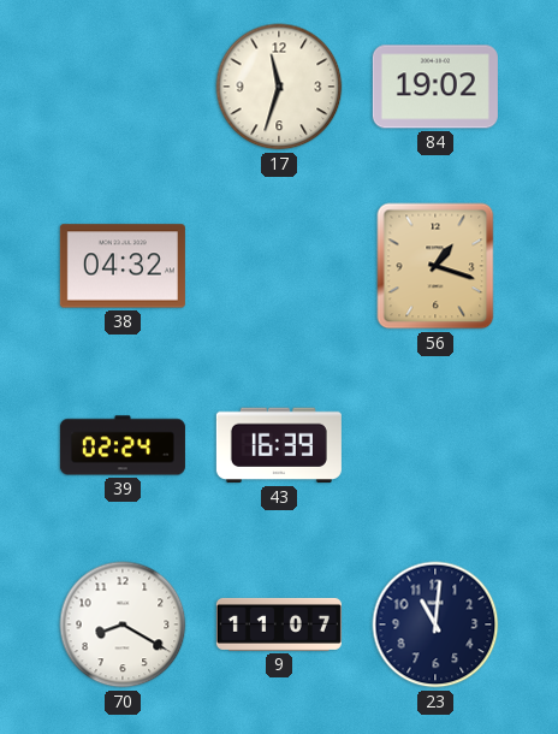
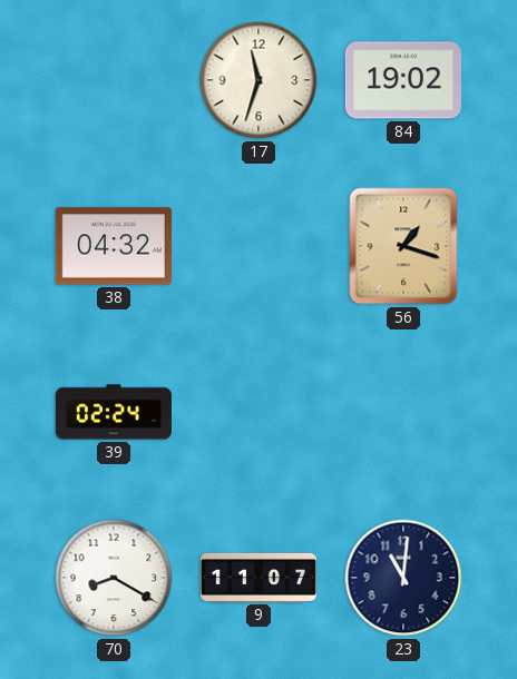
43: 16:39 -> none
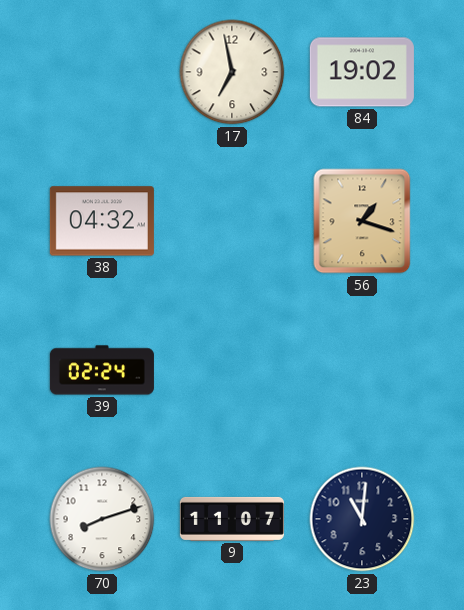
17: 11:33 -> 6:58
70: 8:20 -> 8:12
